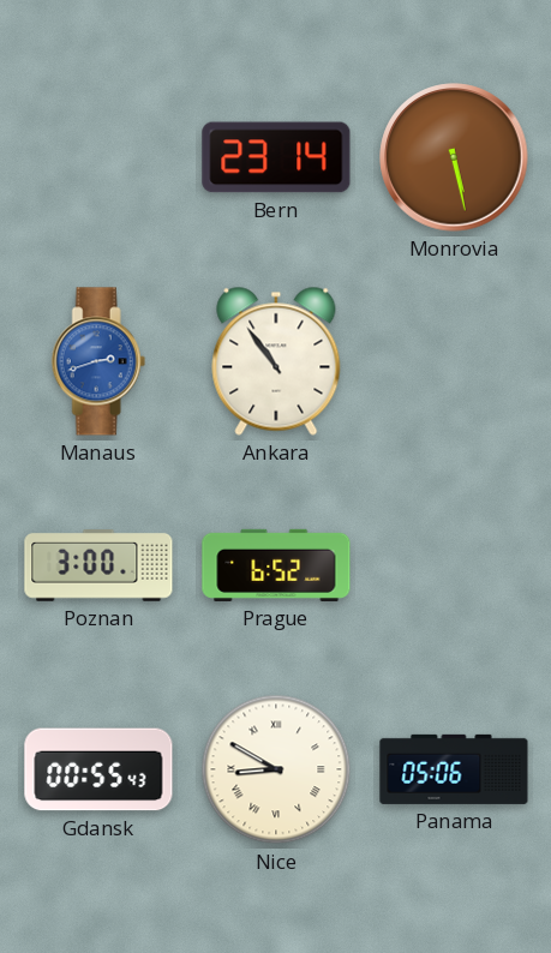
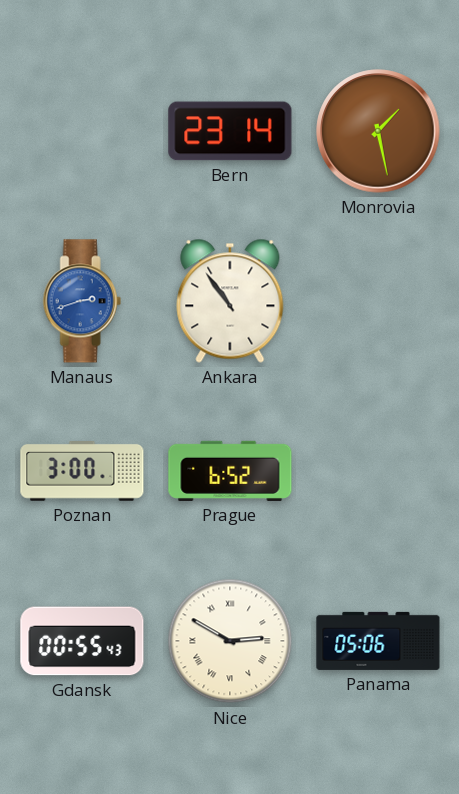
Monrovia: 5:28 -> 1:28
Nice: 8:50 -> 2:50
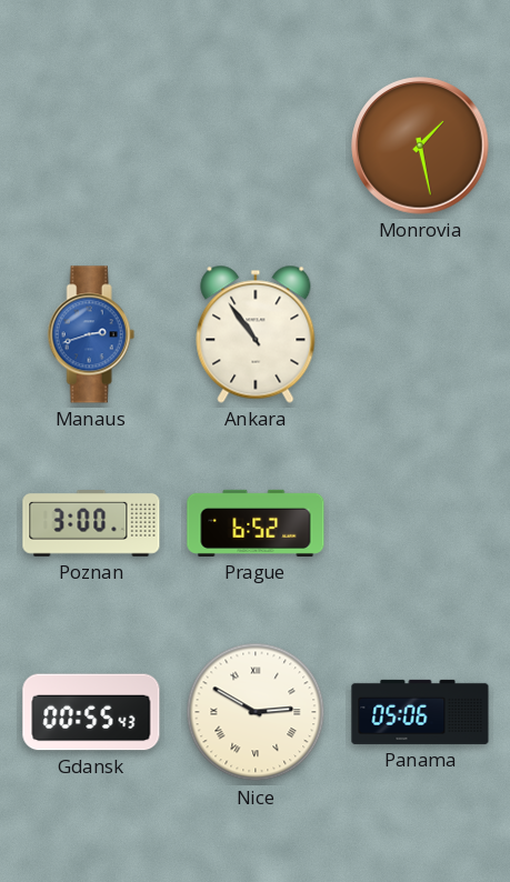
Bern: 23:14 -> none
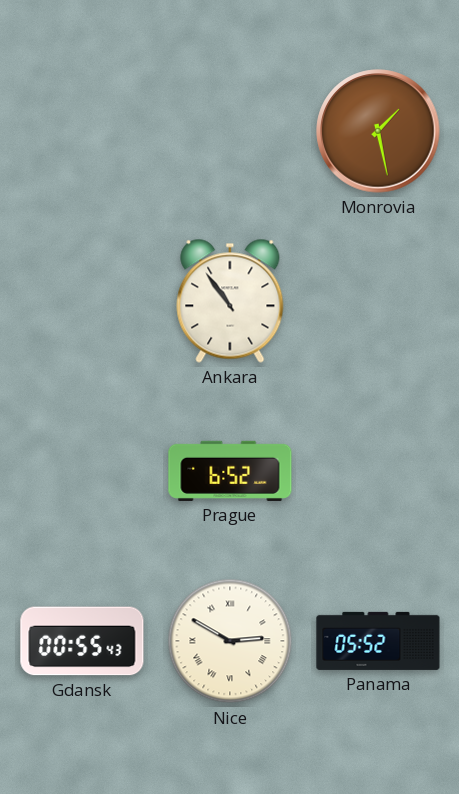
Manaus: 2:42 -> none
Poznan: 3:00 -> none
Panama: 05:06 -> 05:52
